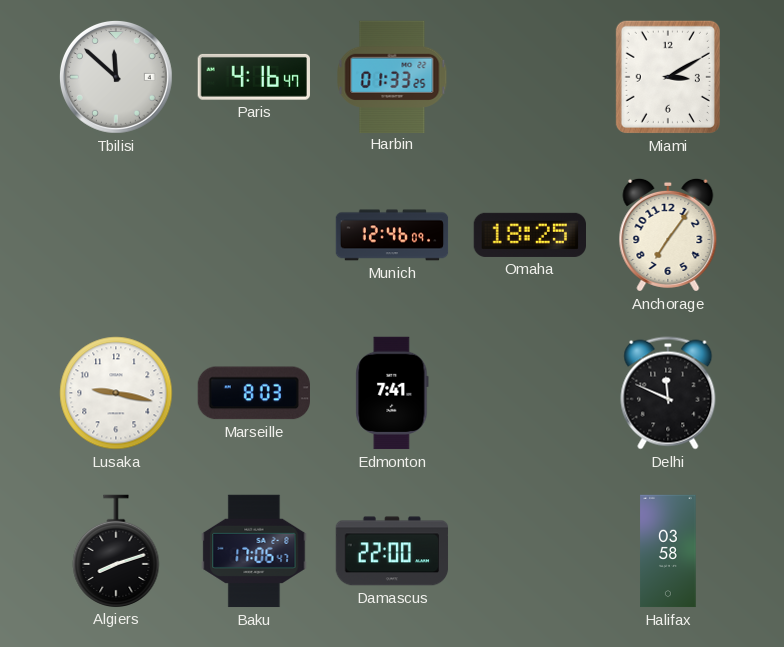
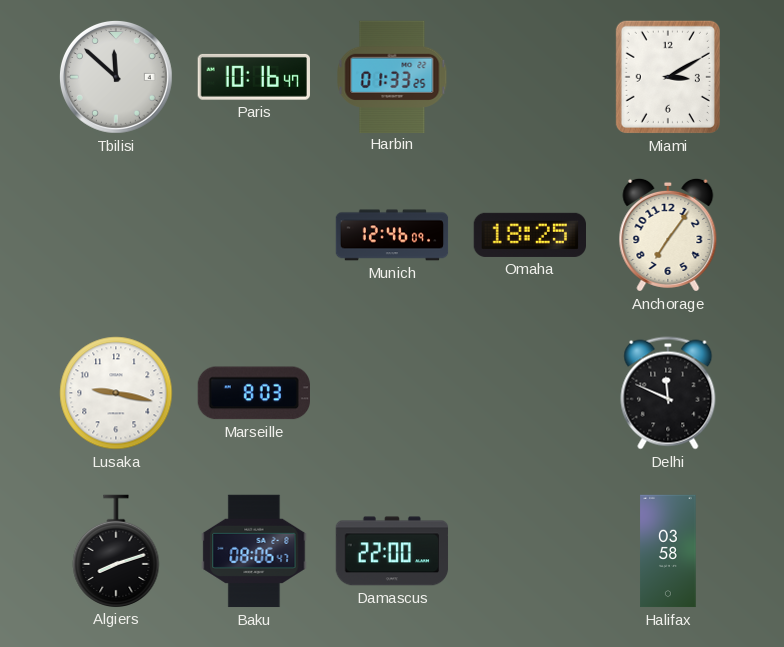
Paris: 4:16 -> 10:16
Edmonton: 7:41 -> none
Baku: 17:06 -> 08:06
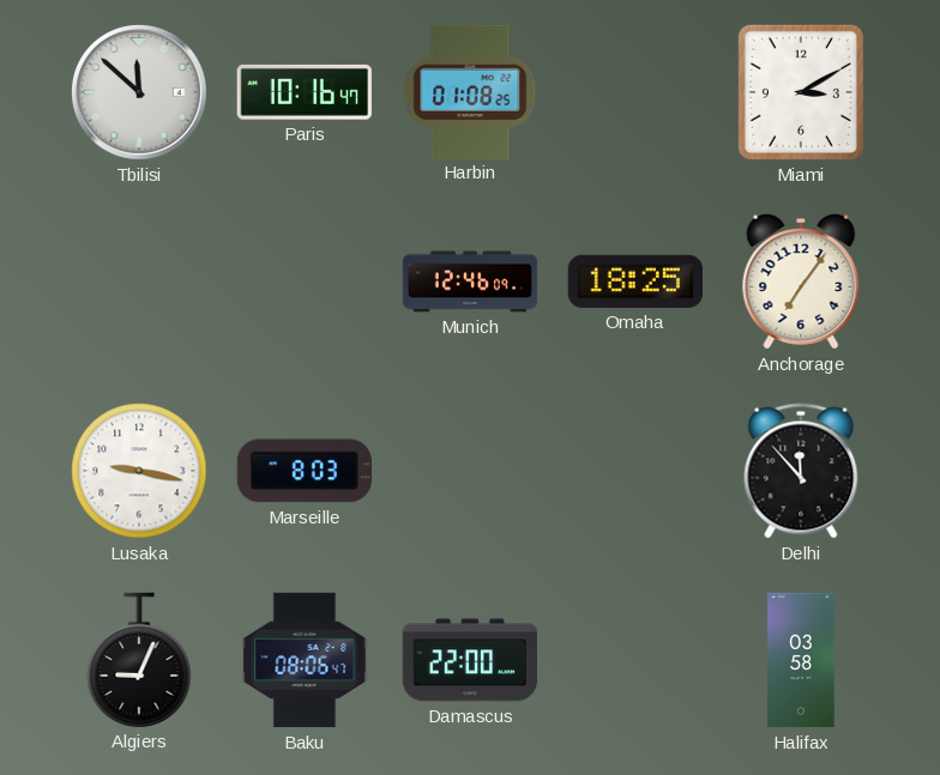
Harbin: 01:33 -> 01:08
Delhi: 11:49 -> 11:53
Algiers: 8:12 -> 9:04
